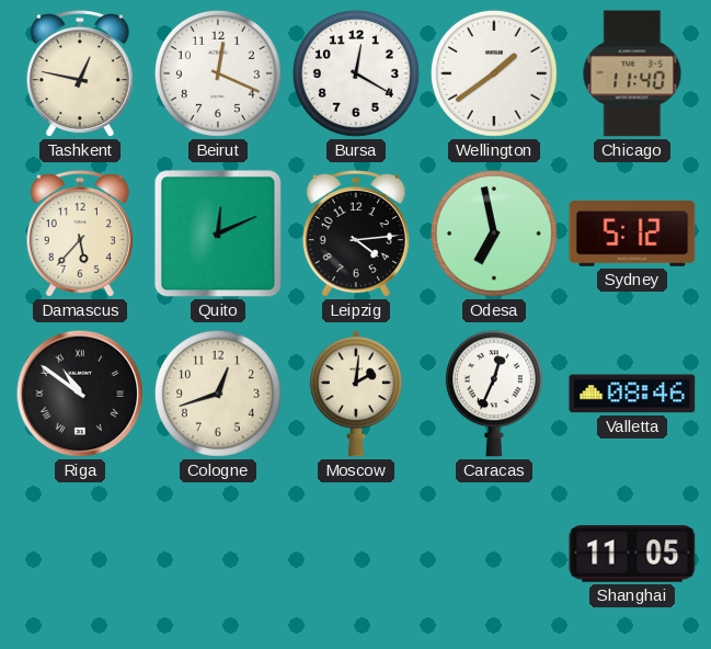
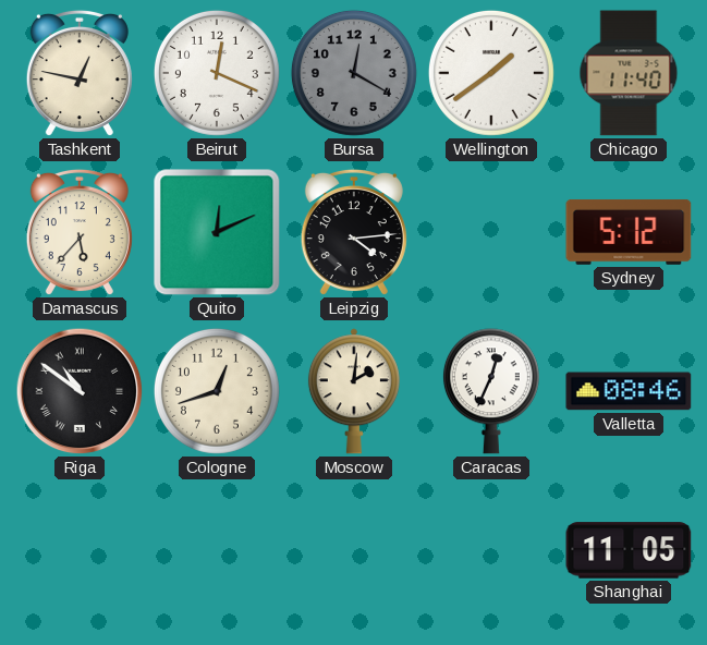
Bursa dial: white -> grey
Odesa: 6:58 -> none
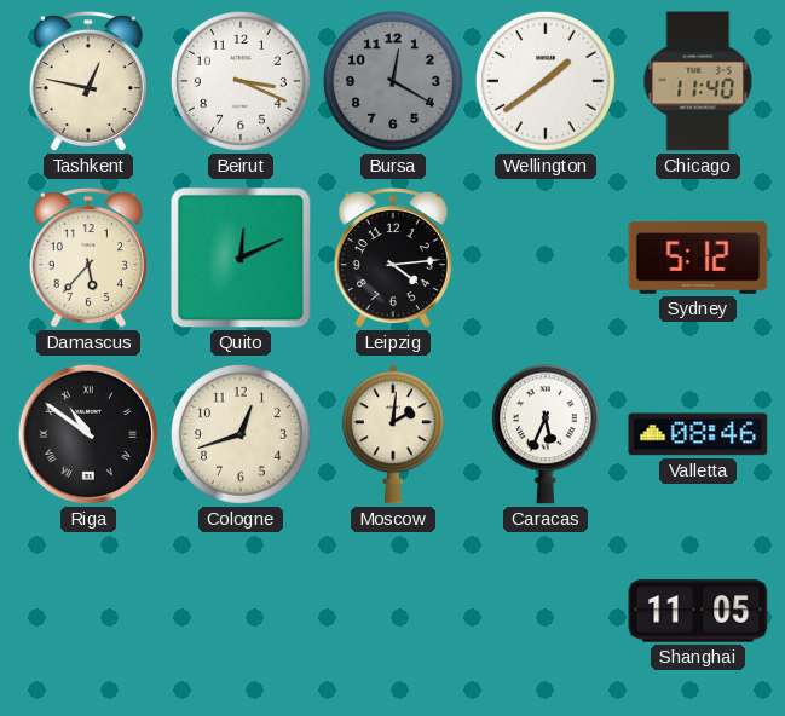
Beirut: 12:19 -> 3:19
Caracas: 12:34 -> 5:34
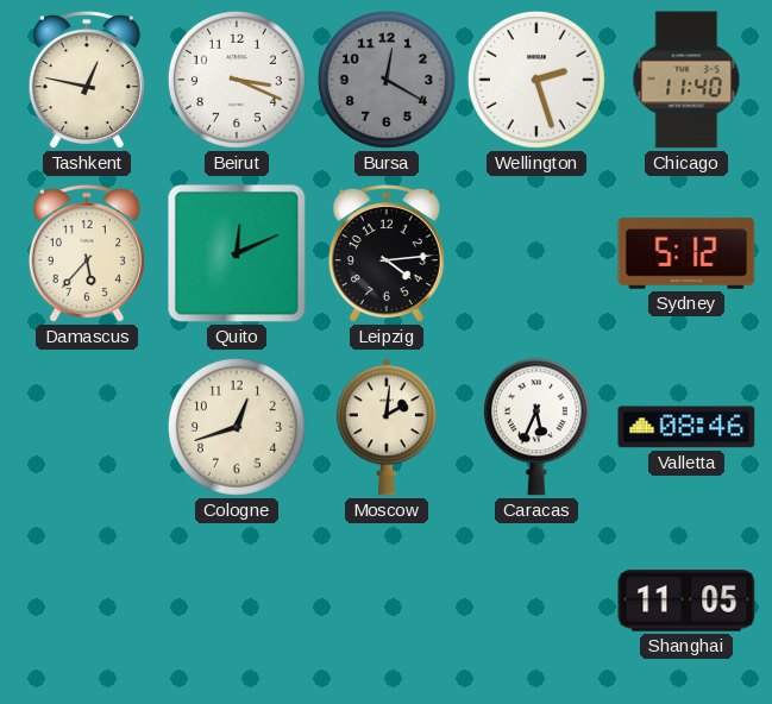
Wellington: 1:39 -> 2:27
Riga: 10:51 -> none
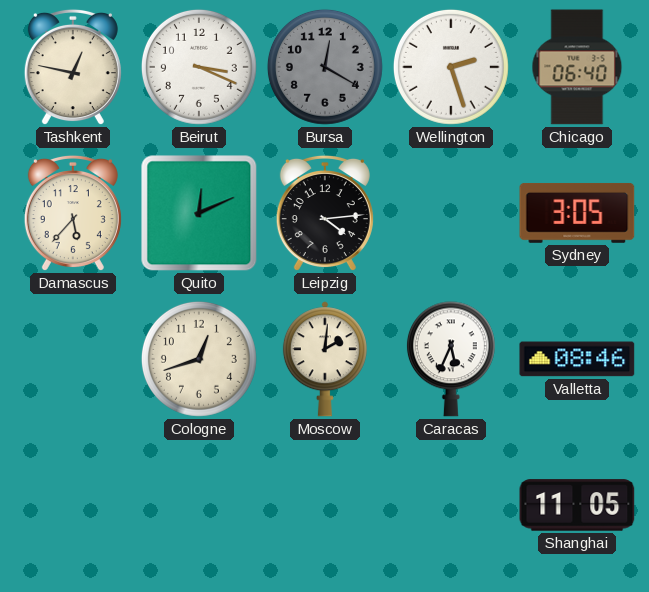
Chicago: 11:40 -> 06:40
Sydney: 5:12 -> 3:05
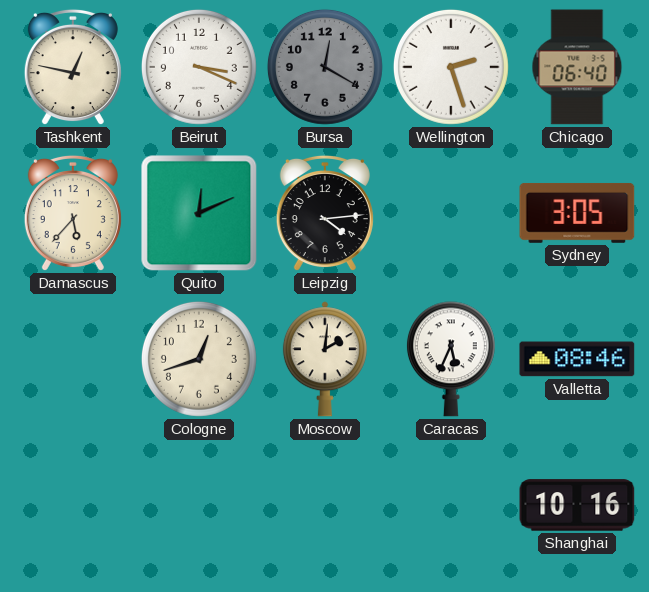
Shanghai: 11:05 -> 10:16
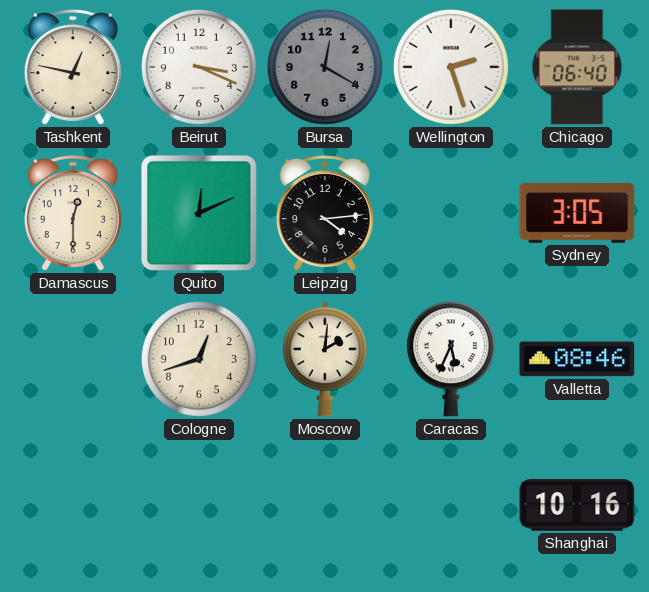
Damascus: 5:37 -> 12:30
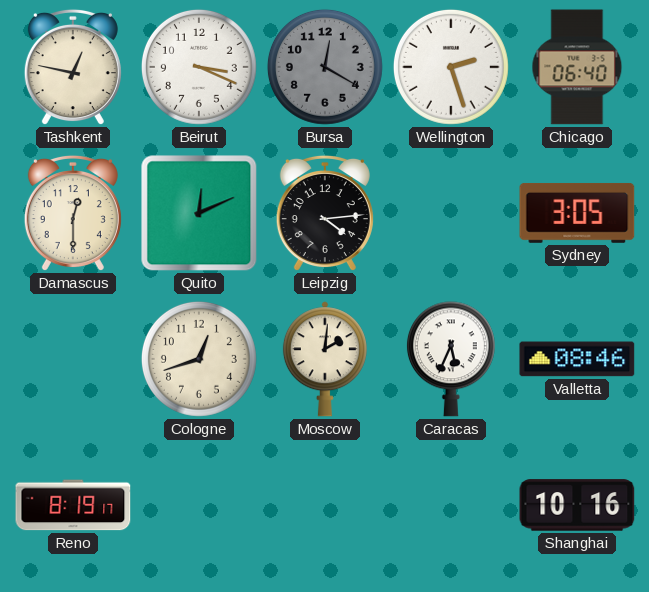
Reno: none -> 8:19
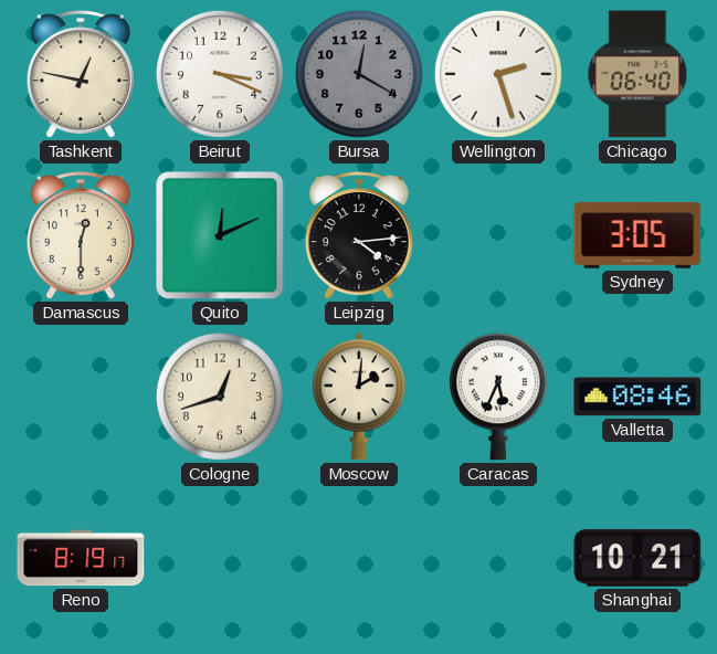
Shanghai: 10:16 -> 10:21
